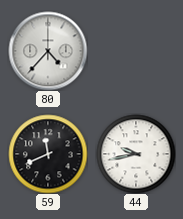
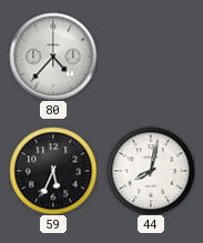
59: 11:41 -> 5:34
44: 9:43 -> 8:02
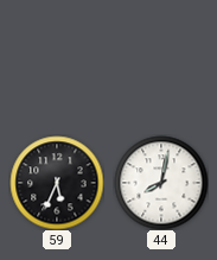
80: 4:37 -> none
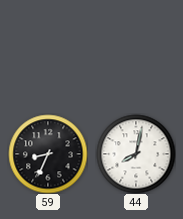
59: 5:34 -> 8:34
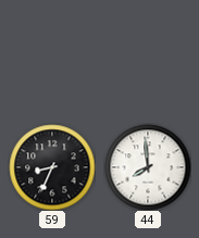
44: 8:02 -> 7:59
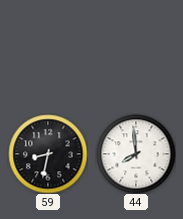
59: 8:34 -> 8:32
